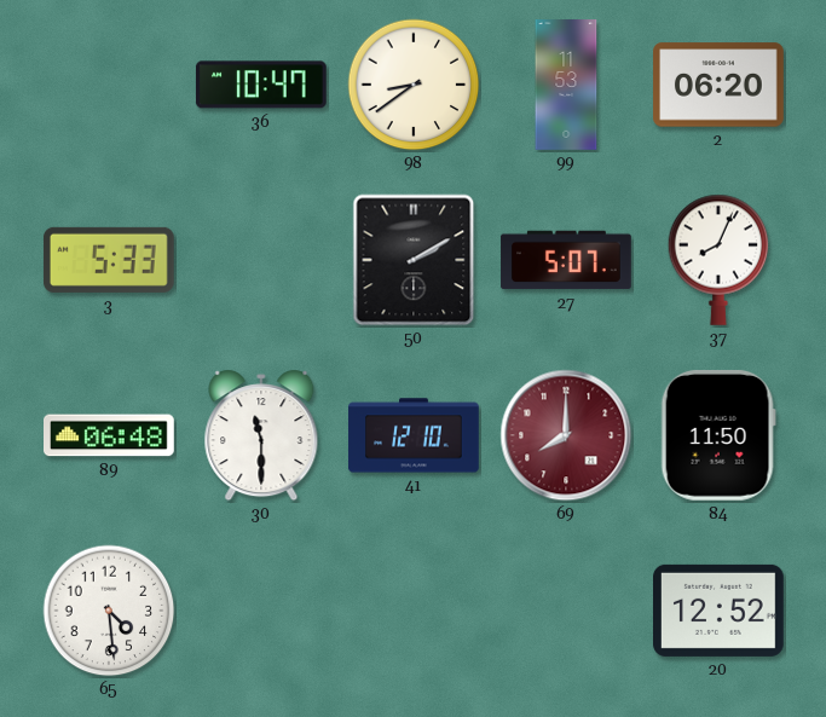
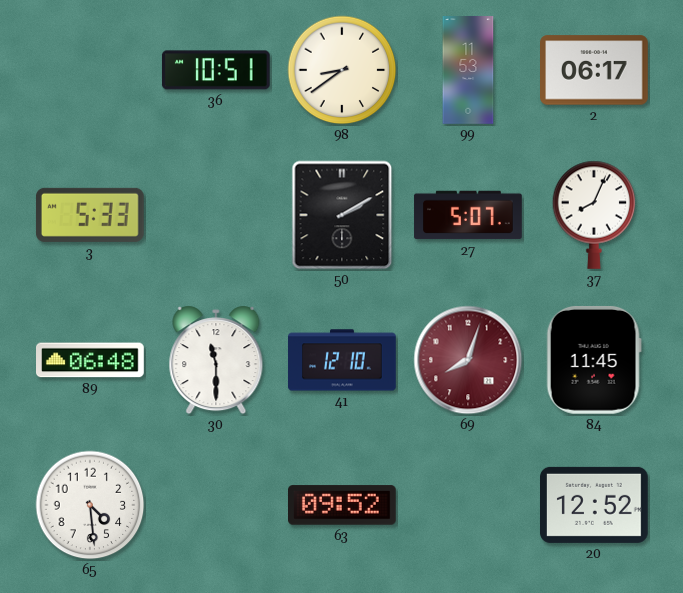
36: 10:47 -> 10:51
2: 06:20 -> 06:17
69: 8:00 -> 8:03
84: 11:50 -> 11:45
63: none -> 09:52
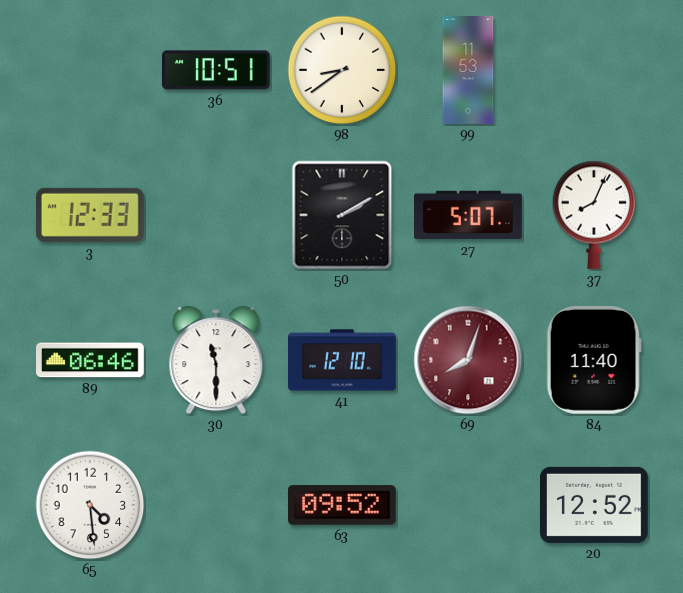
2: 06:17 -> none
3: 5:33 -> 12:33
89: 06:48 -> 06:46
84: 11:45 -> 11:40
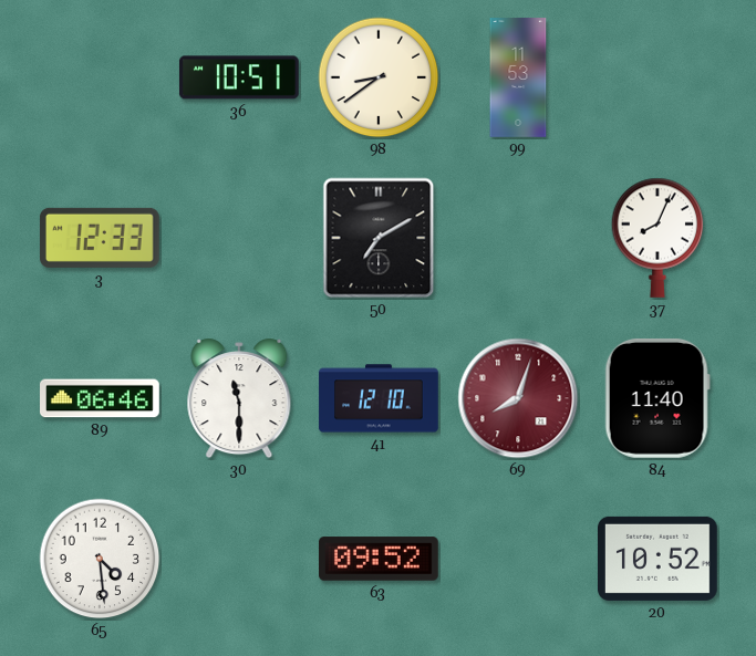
50: 2:10 -> 7:10
27: 5:07 -> none
20: 12:52 -> 10:52
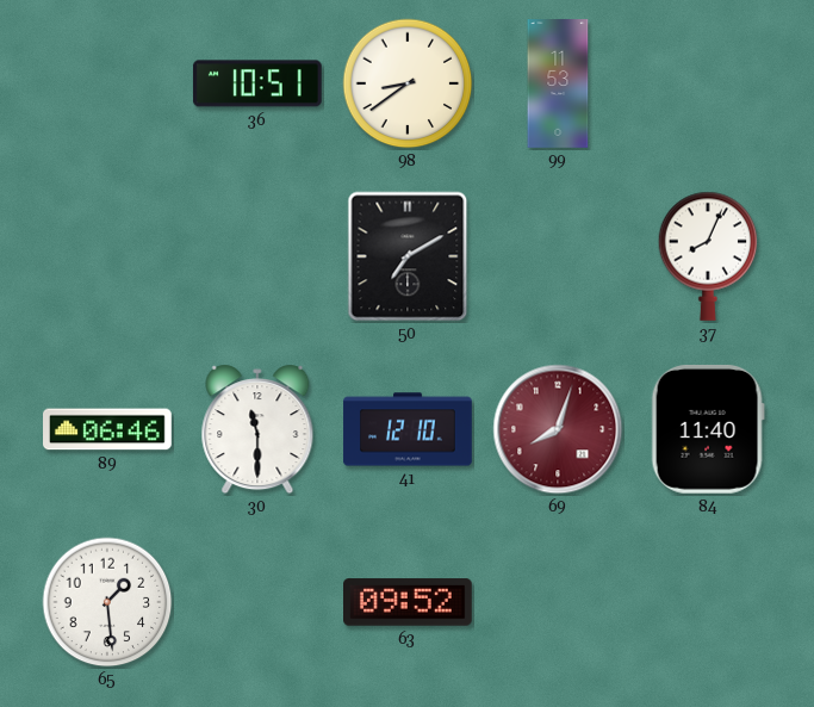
3: 12:33 -> none
65: 4:29 -> 1:29
20: 10:52 -> none
